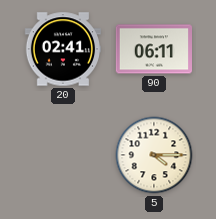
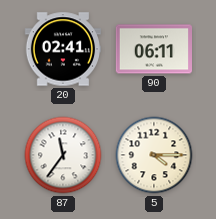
87: none -> 11:36
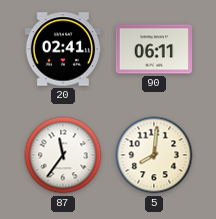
5: 4:15 -> 8:01
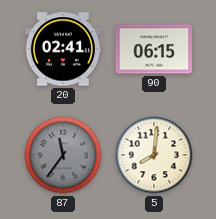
90: 06:11 -> 06:15
87 dial: white -> grey
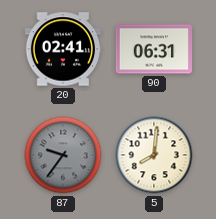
90: 06:15 -> 06:31
87: 11:36 -> 9:36
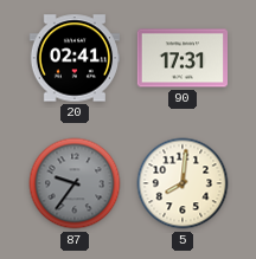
90: 06:31 -> 17:31
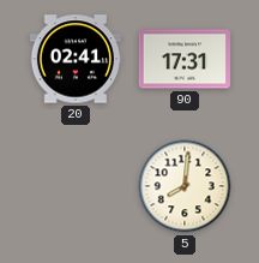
87: 9:36 -> none
